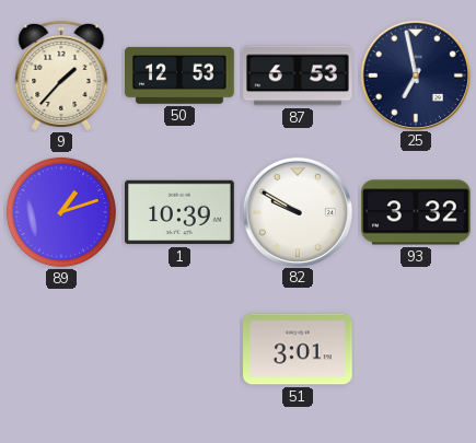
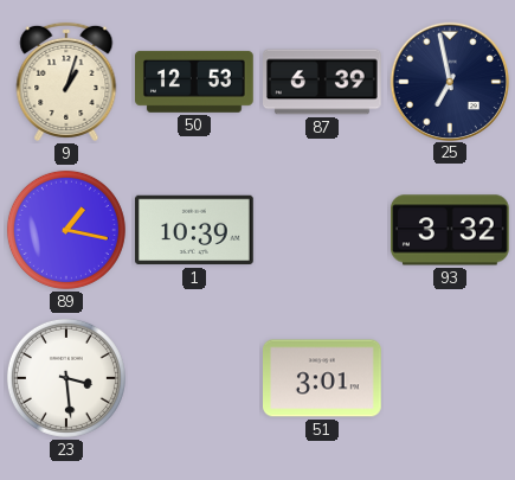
9: 1:37 -> 1:03
87: 6:53 -> 6:39
89: 1:12 -> 1:17
82: 9:50 -> none
23: none -> 3:29
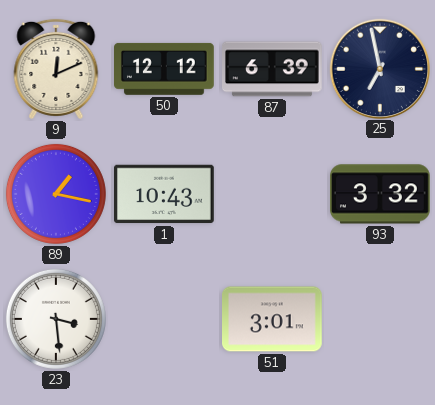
9: 1:03 -> 12:11
50: 12:53 -> 12:12
1: 10:39 -> 10:43
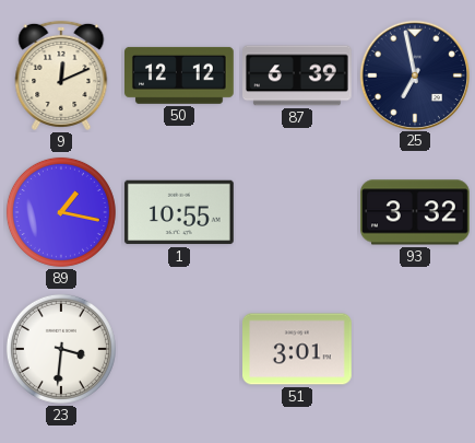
1: 10:43 -> 10:55
23: 3:29 -> 3:31
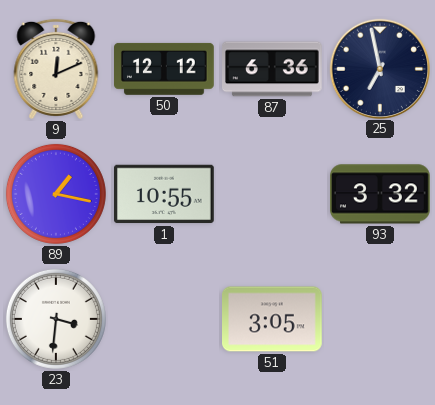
87: 6:39 -> 6:36
51: 3:01 -> 3:05
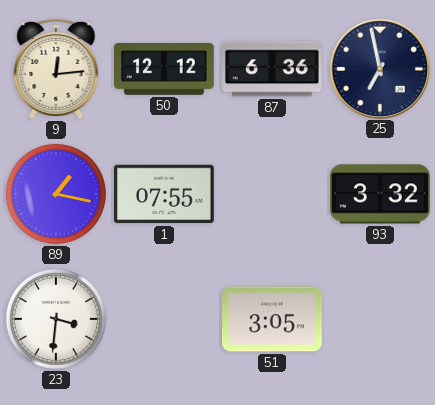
9: 12:11 -> 12:14
1: 10:55 -> 07:55
